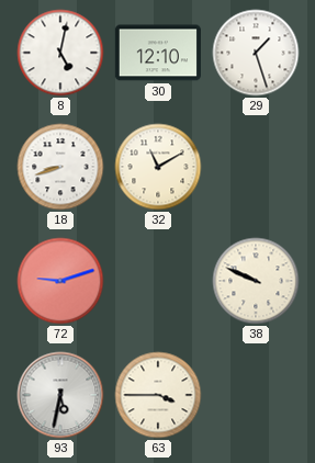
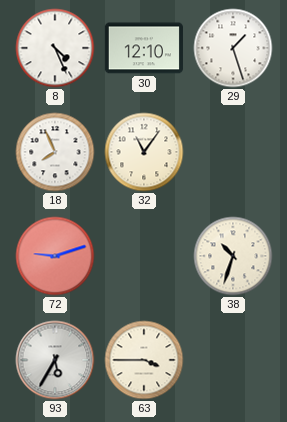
8: 5:02 -> 4:26
18: 8:42 -> 7:56
32: 11:10 -> 11:06
38: 9:49 -> 10:33
93: 5:32 -> 5:35
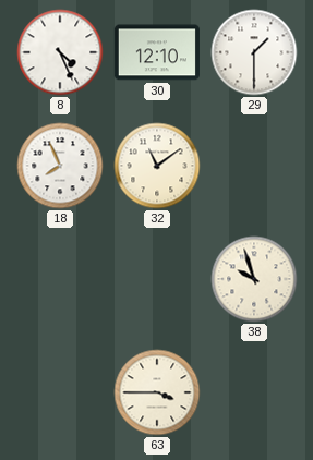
29: 1:27 -> 1:30
32: 11:06 -> 11:09
72: 9:12 -> none
38: 10:33 -> 9:57
93: 5:35 -> none
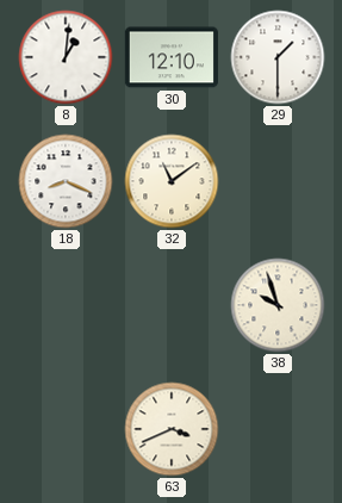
8: 4:26 -> 1:01
18: 7:56 -> 8:19
63: 3:45 -> 3:41
